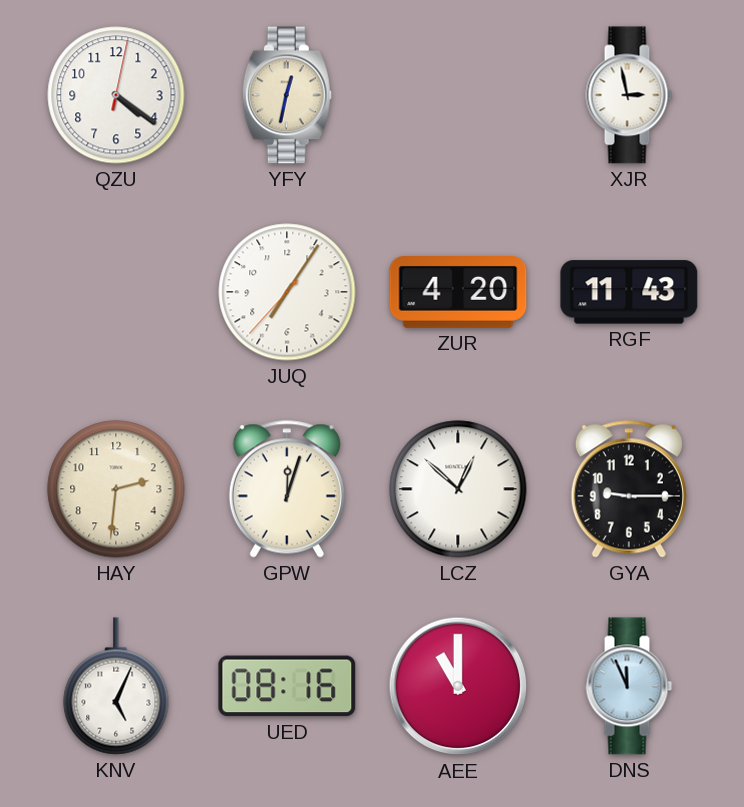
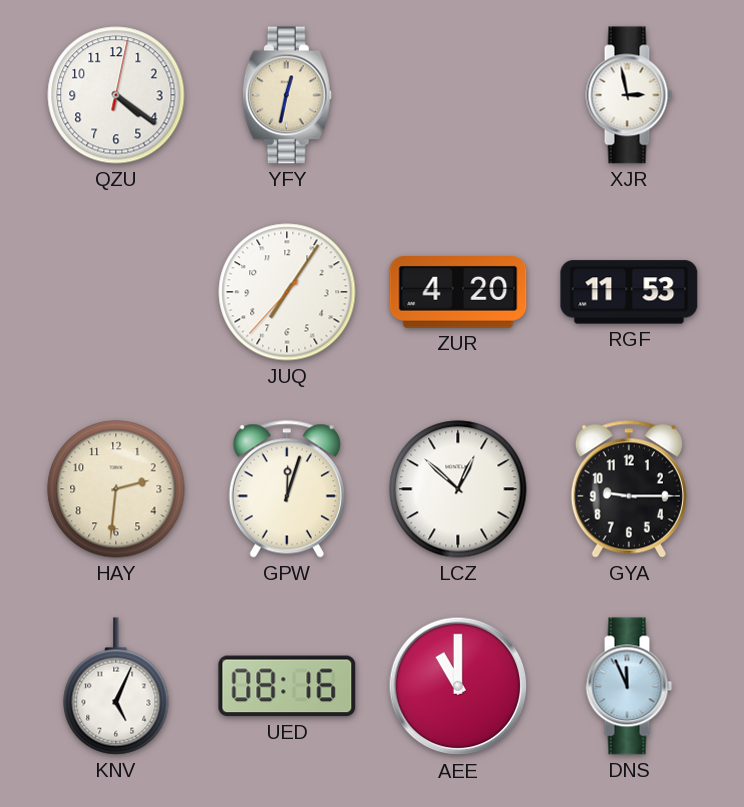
RGF: 11:43 -> 11:53
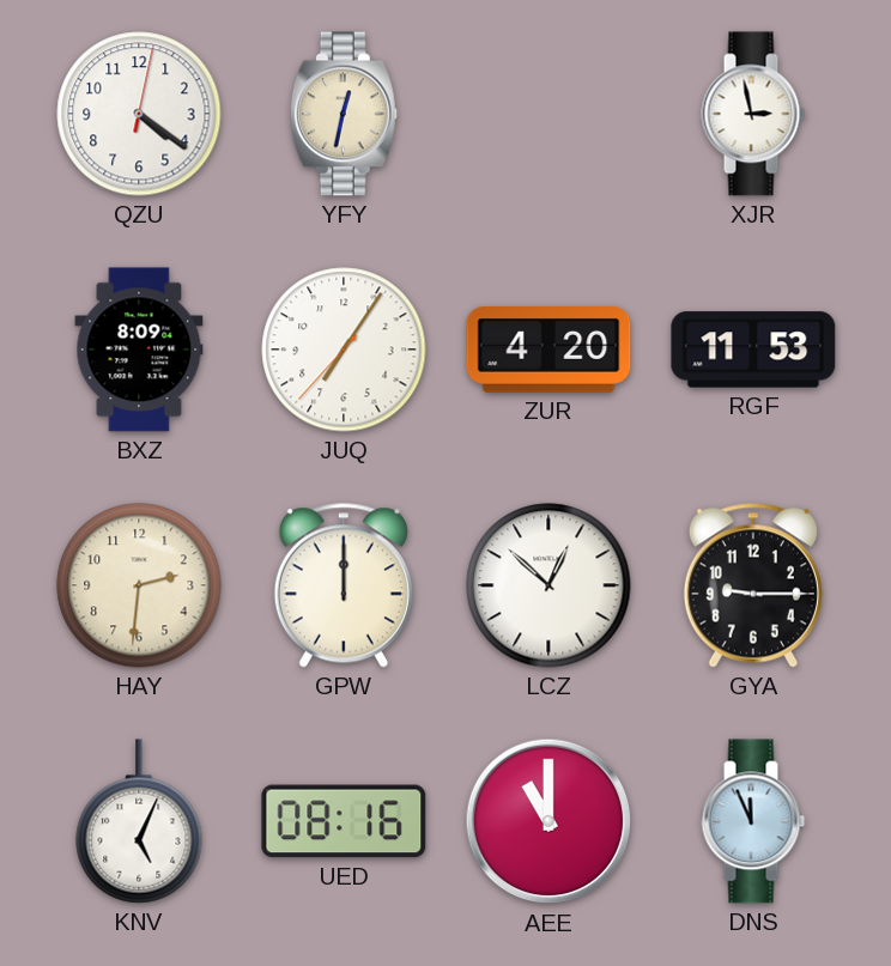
BXZ: none -> 8:09
GPW: 12:03 -> 12:00
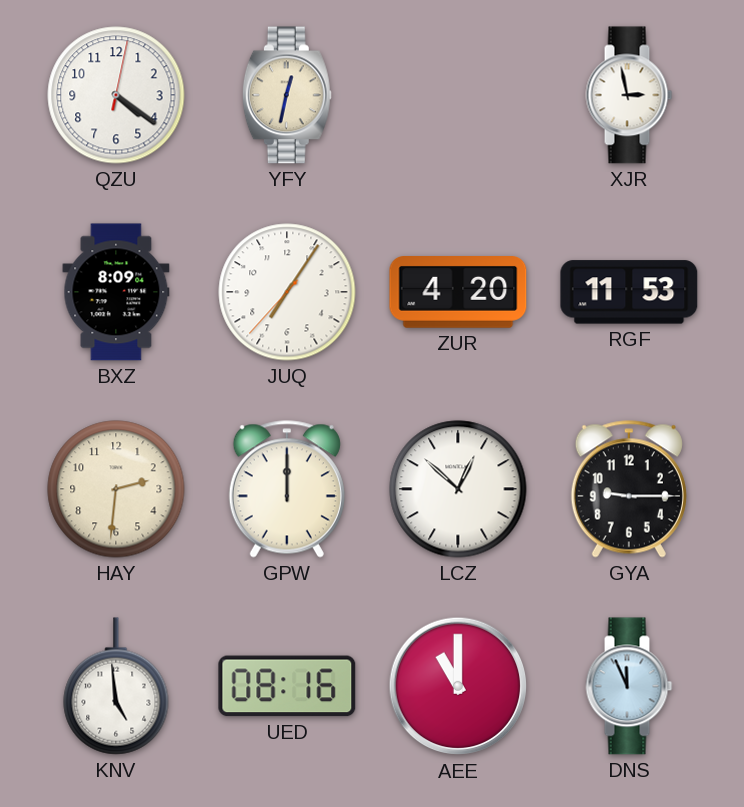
KNV: 5:04 -> 4:59
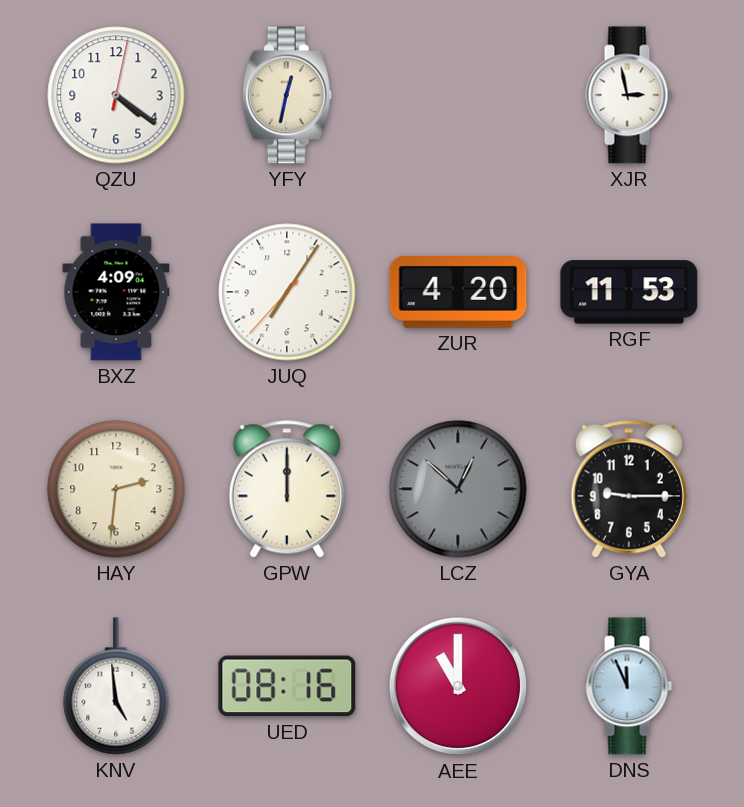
BXZ: 8:09 -> 4:09
LCZ dial: white -> grey
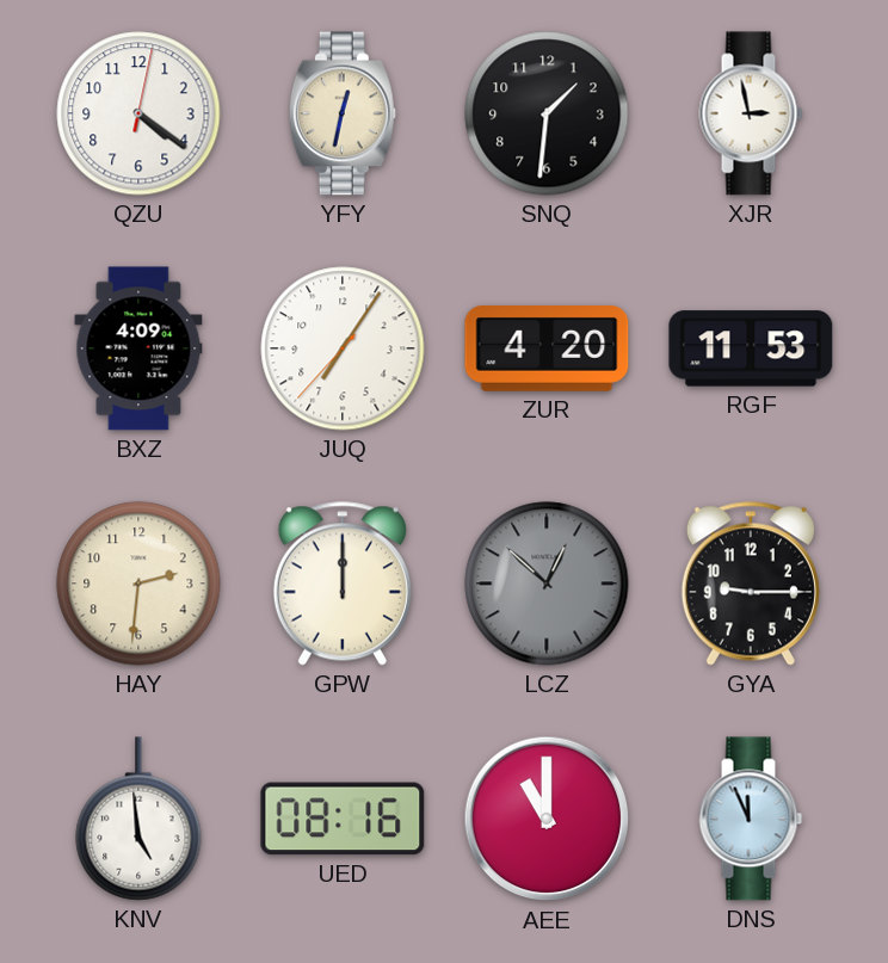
SNQ: none -> 1:31
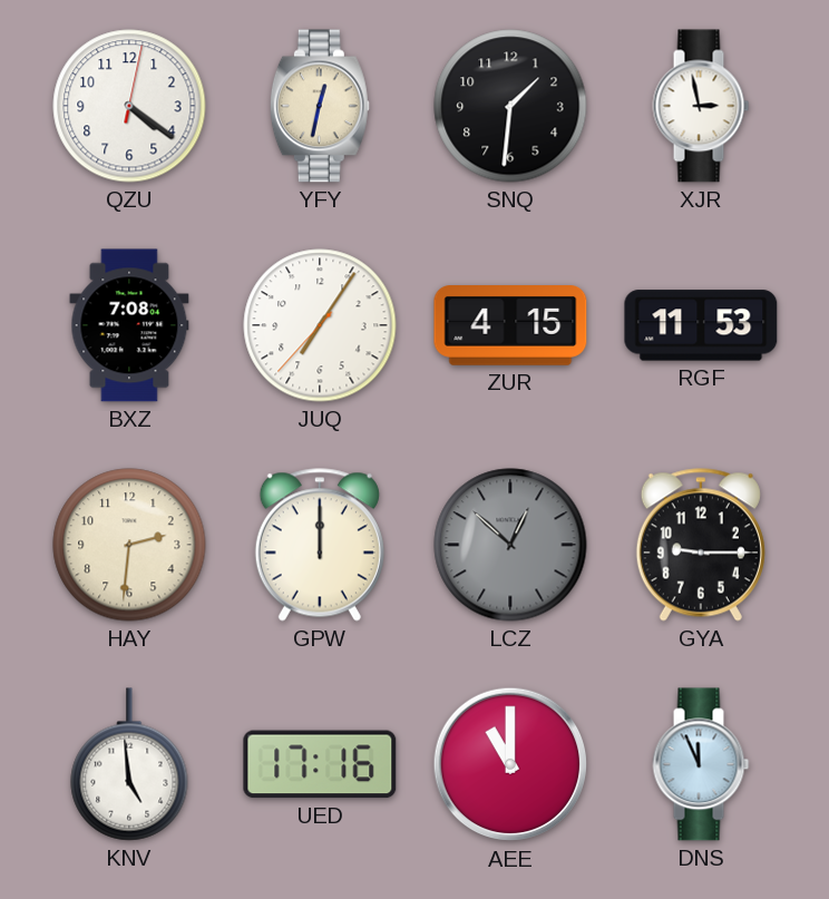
BXZ: 4:09 -> 7:08
ZUR: 4:20 -> 4:15
UED: 08:16 -> 17:16
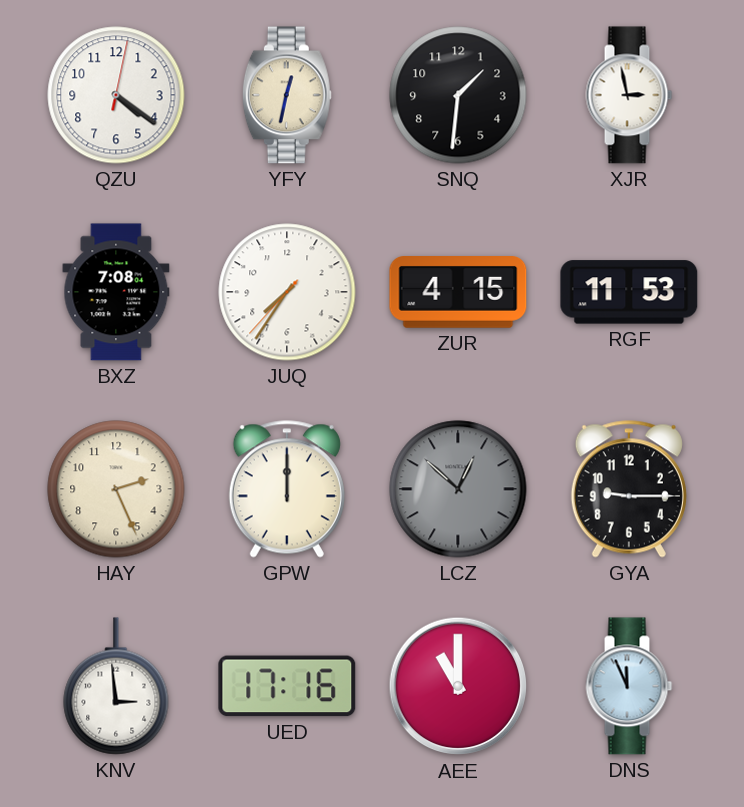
JUQ: 7:05 -> 7:35
HAY: 2:31 -> 2:26
KNV: 4:59 -> 2:59
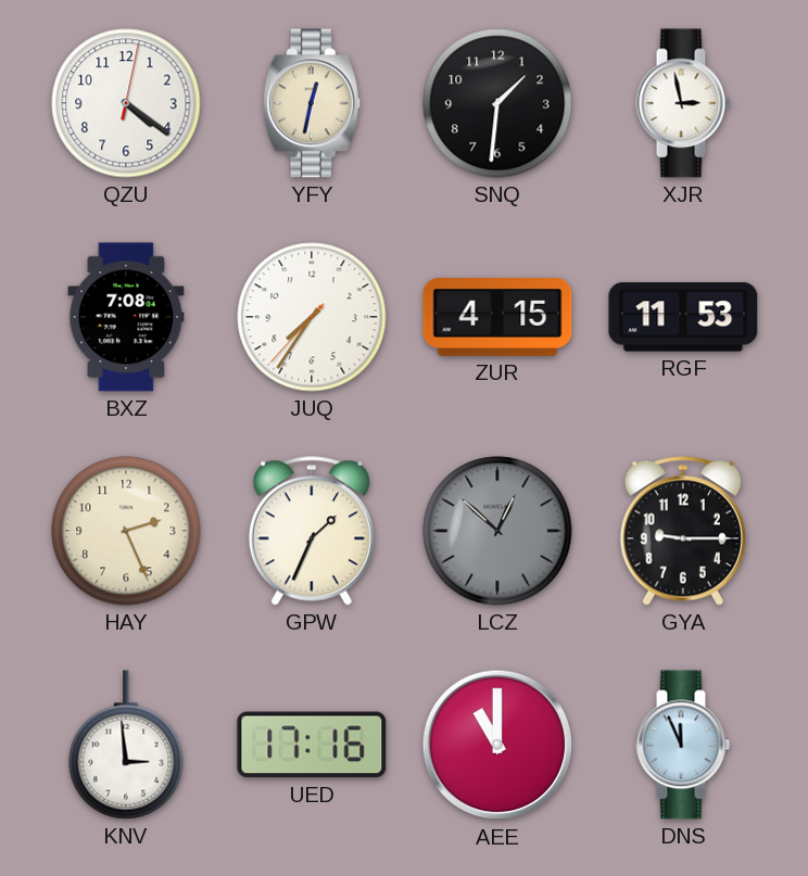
GPW: 12:00 -> 1:34
